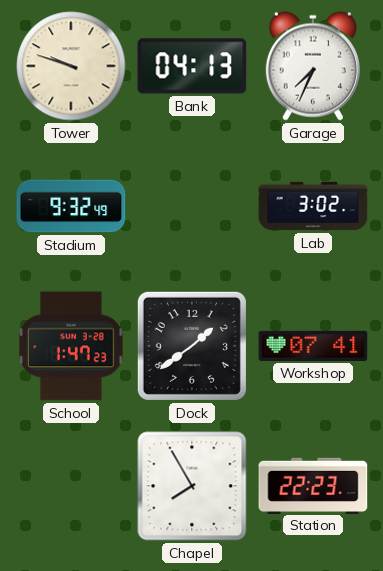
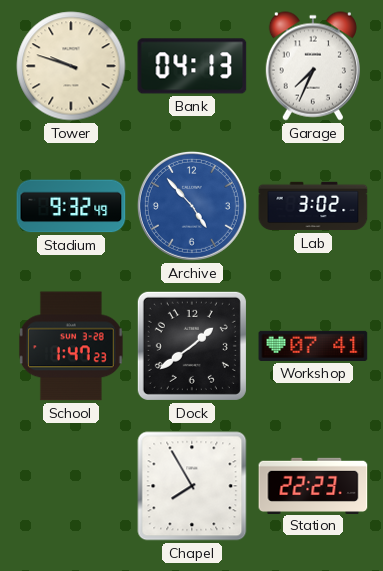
Archive: none -> 4:53
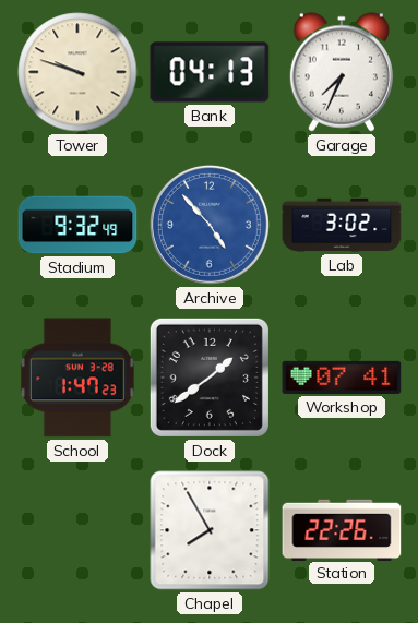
Station: 22:23 -> 22:26
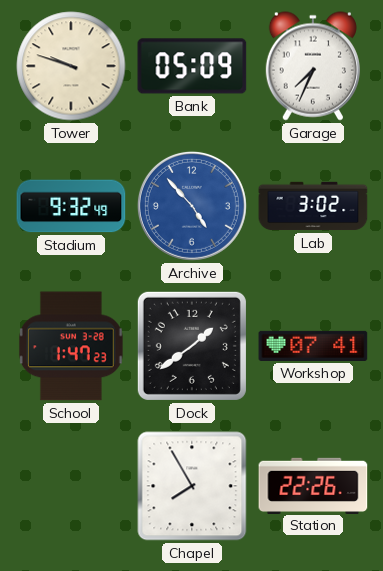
Bank: 04:13 -> 05:09
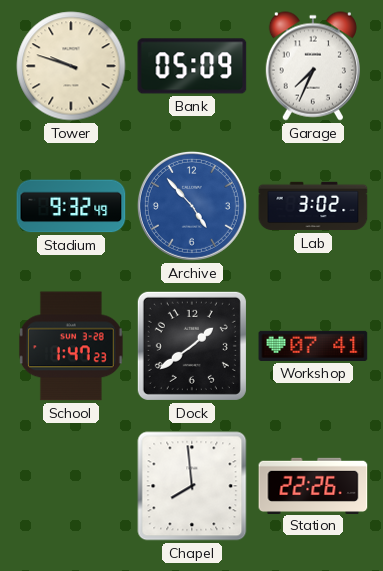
Chapel: 7:55 -> 7:59
